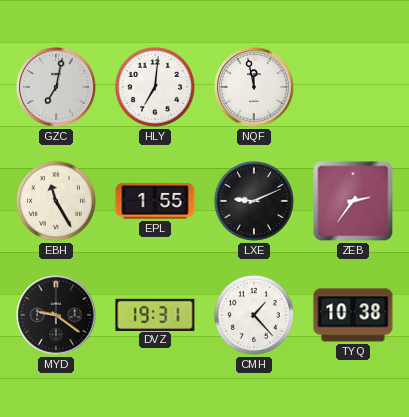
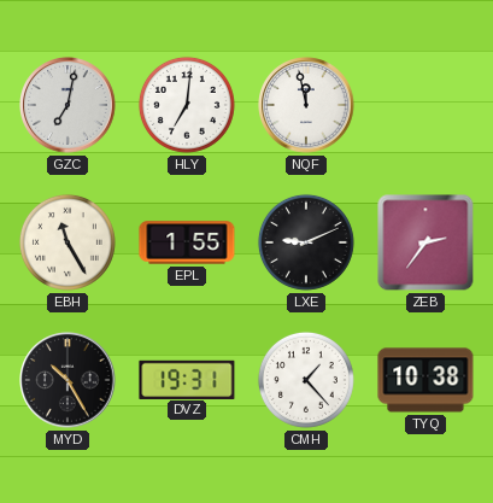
MYD: 9:21 -> 10:25
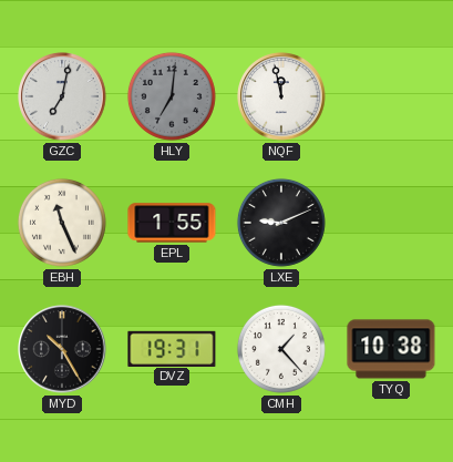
HLY dial: white -> grey
EBH: 11:25 -> 11:26
ZEB: 2:36 -> none
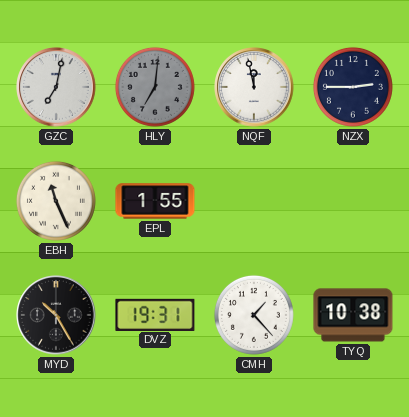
NZX: none -> 2:45
LXE: 9:11 -> none
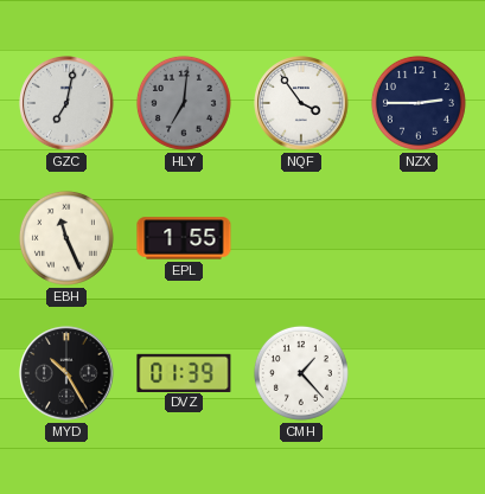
NQF: 11:58 -> 3:54
DVZ: 19:31 -> 01:39
TYQ: 10:38 -> none
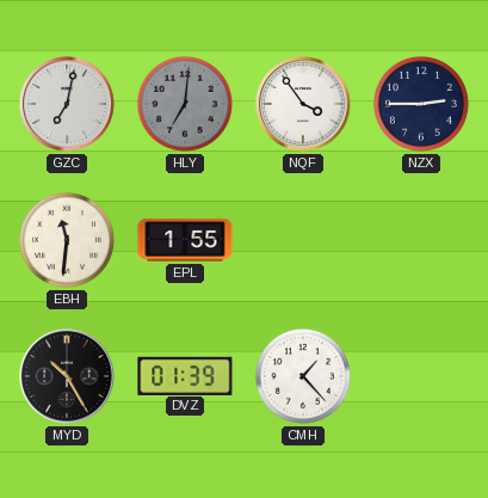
EBH: 11:26 -> 11:31
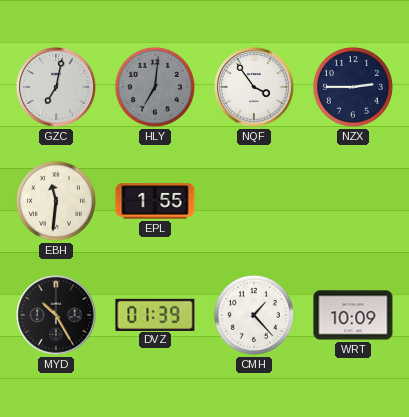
WRT: none -> 10:09
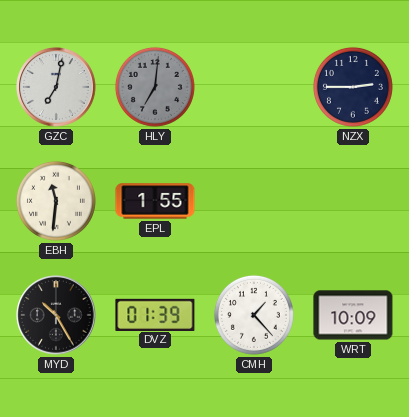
NQF: 3:54 -> none
